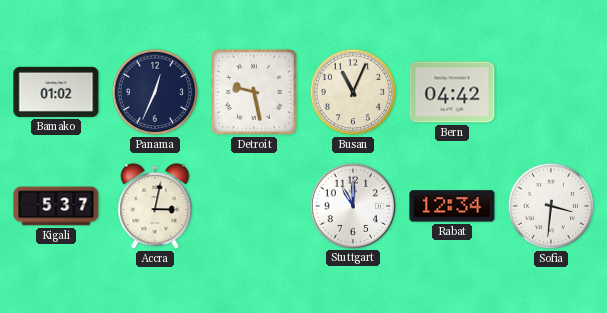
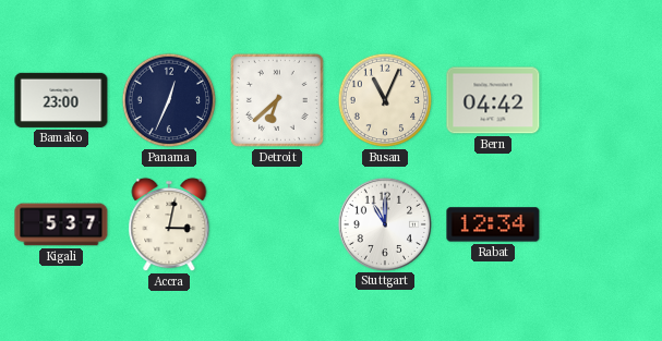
Bamako: 01:02 -> 23:00
Detroit: 9:28 -> 6:38
Sofia: 3:31 -> none
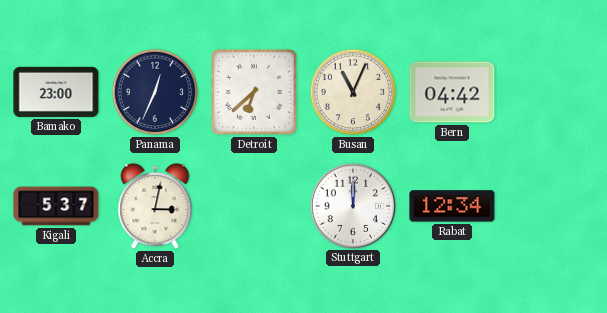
Stuttgart: 11:00 -> 12:00
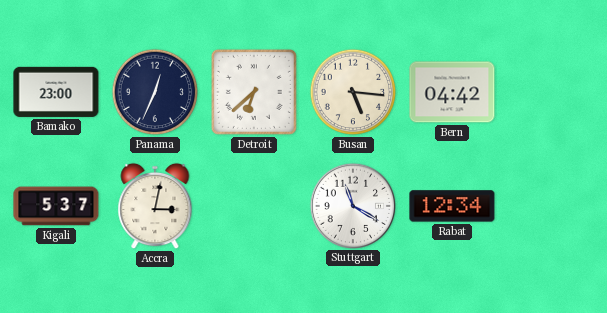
Busan: 11:04 -> 5:16
Stuttgart: 12:00 -> 11:20
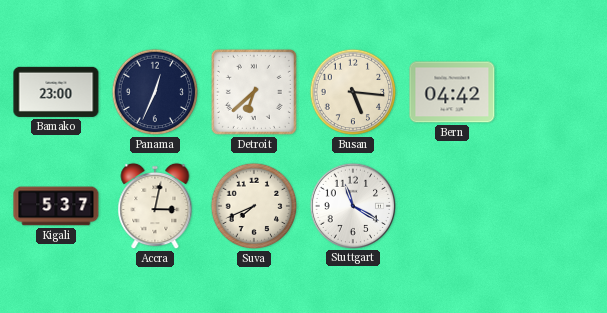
Suva: none -> 7:41
Rabat: 12:34 -> none
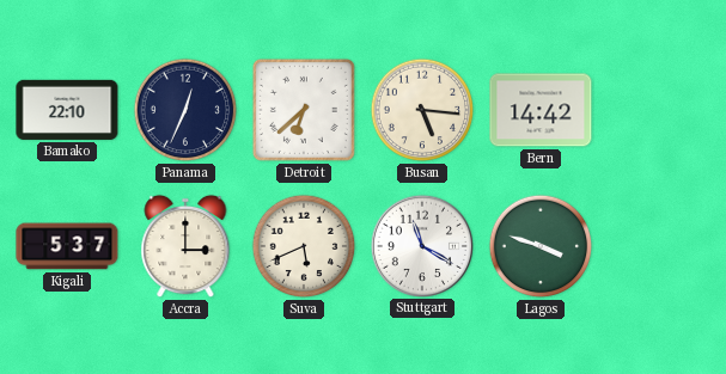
Bamako: 23:00 -> 22:10
Bern: 04:42 -> 14:42
Accra: 3:02 -> 3:00
Suva: 7:41 -> 5:41
Lagos: none -> 3:48
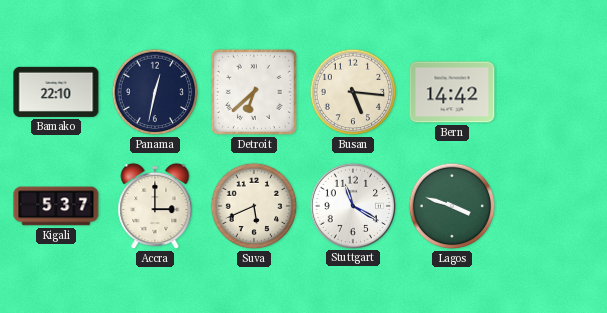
Panama: 12:34 -> 12:32
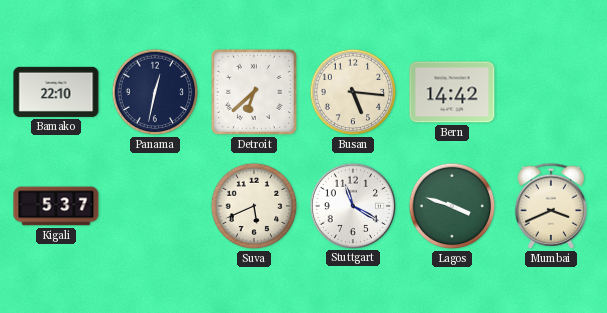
Accra: 3:00 -> none
Mumbai: none -> 3:41
